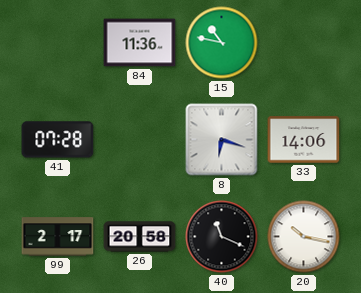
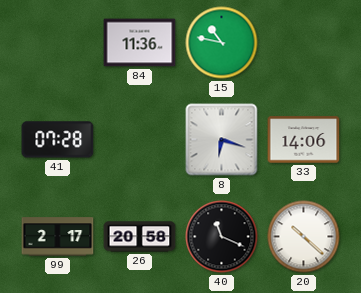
20: 10:17 -> 10:22
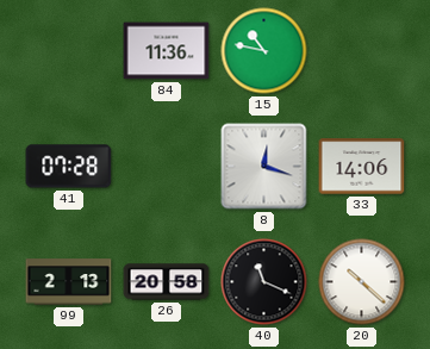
8: 6:18 -> 12:18
99: 2:17 -> 2:13
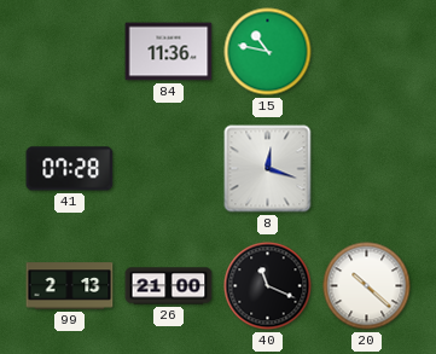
33: 14:06 -> none
26: 20:58 -> 21:00
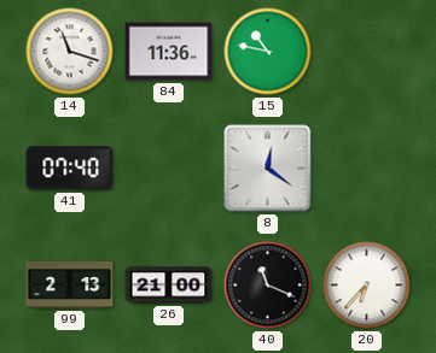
14: none -> 11:18
41: 07:28 -> 07:40
8: 12:18 -> 12:21
20: 10:22 -> 6:37
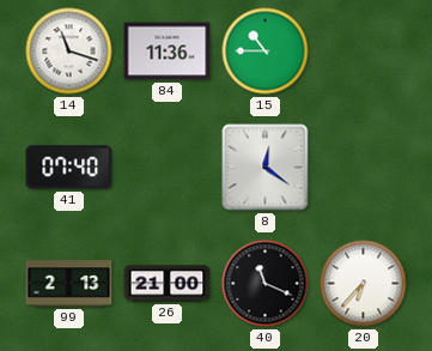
15: 10:47 -> 10:45
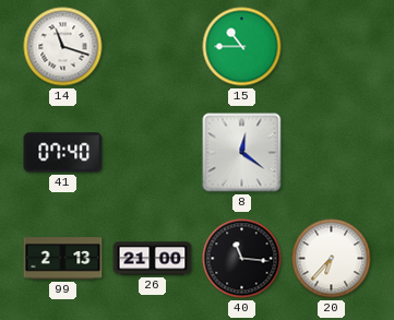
84: 11:36 -> none
40: 11:19 -> 11:16
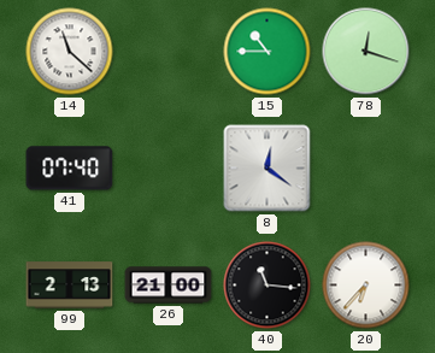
14: 11:18 -> 11:22
78: none -> 12:18
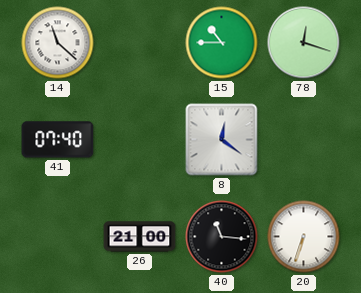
99: 2:13 -> none
20: 6:37 -> 6:33
